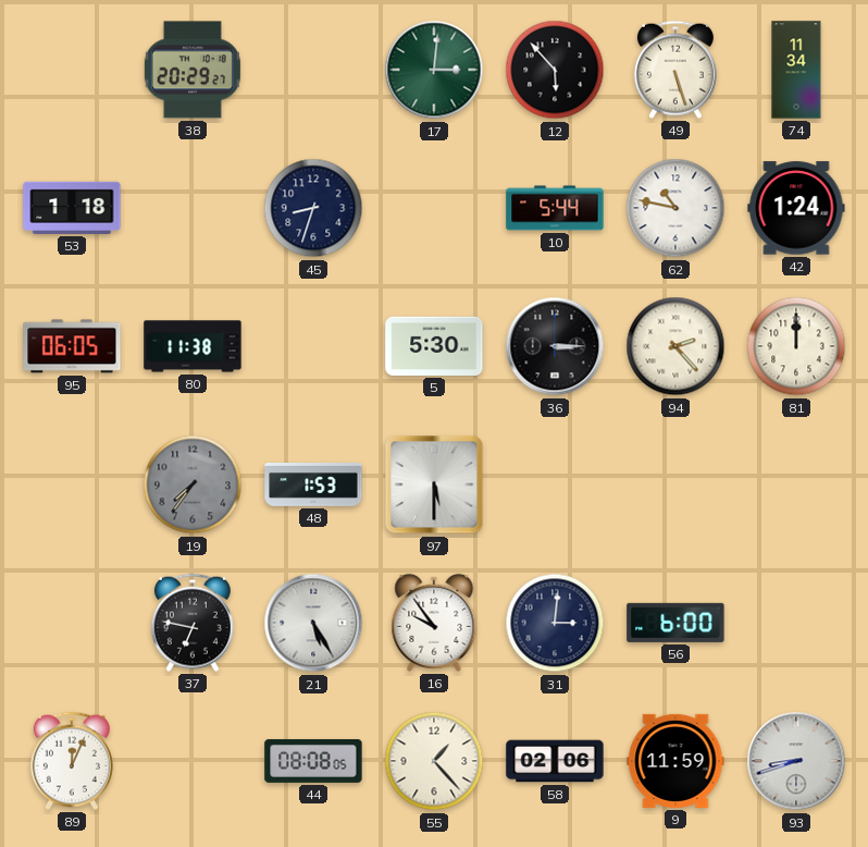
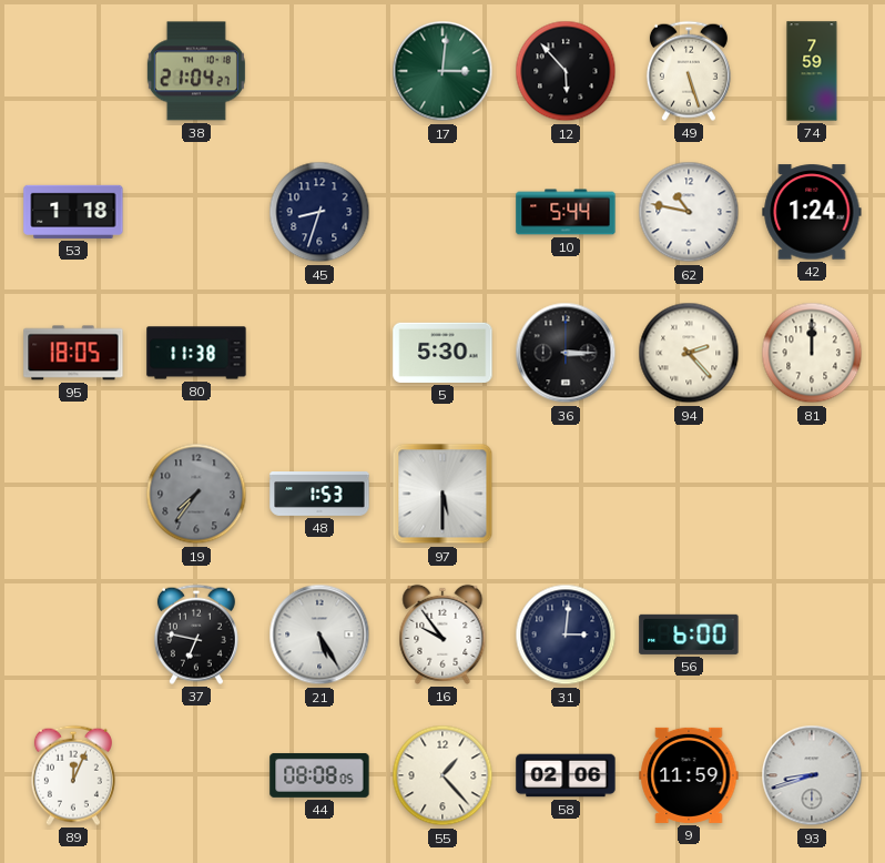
38: 20:29 -> 21:04
74: 11:34 -> 7:59
95: 06:05 -> 18:05
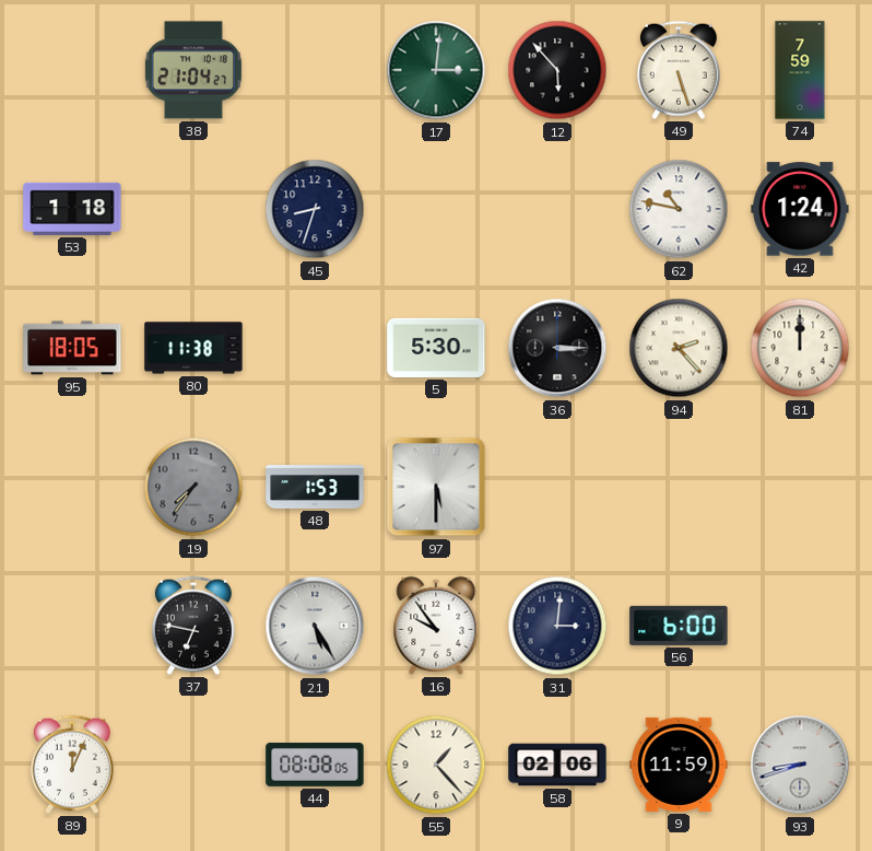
10: 5:44 -> none
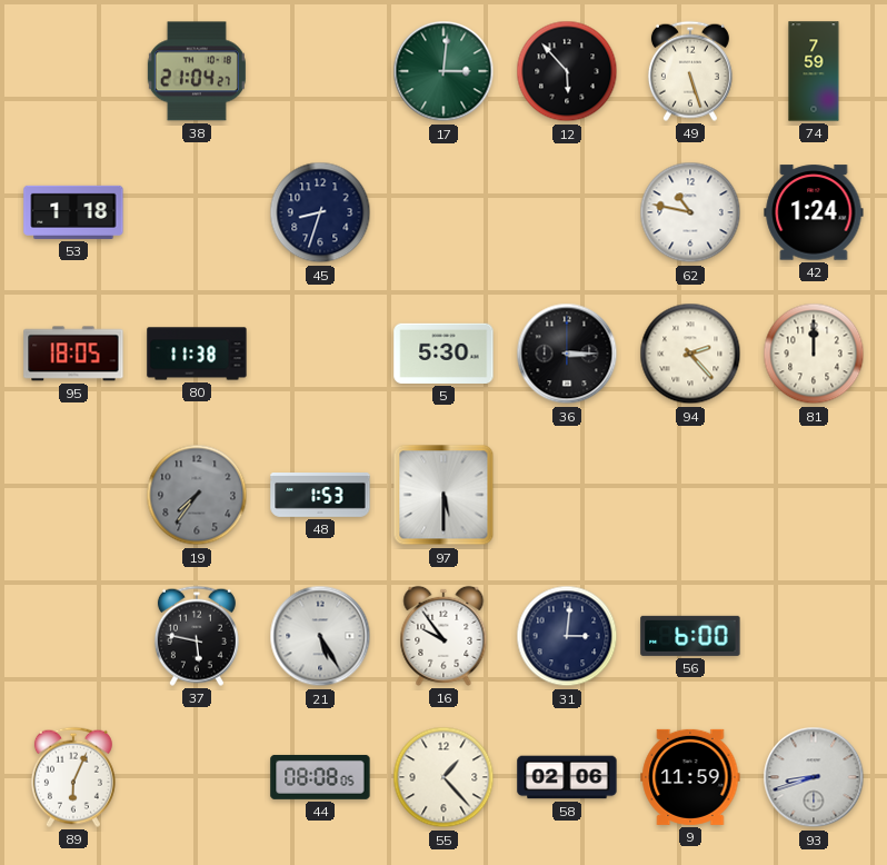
37: 6:47 -> 5:47
89: 12:04 -> 6:04
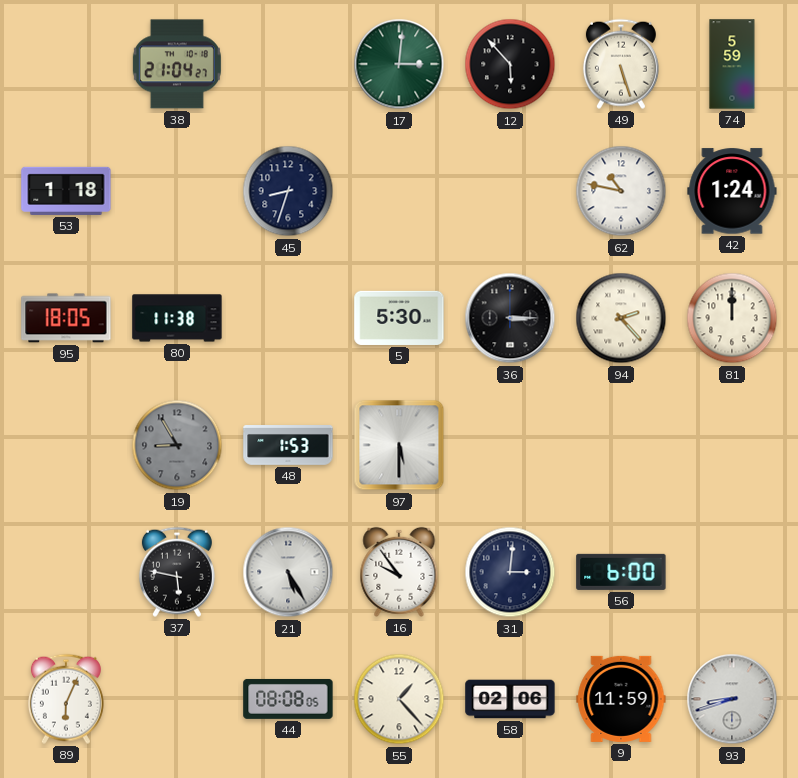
74: 7:59 -> 5:59
19: 7:36 -> 8:55
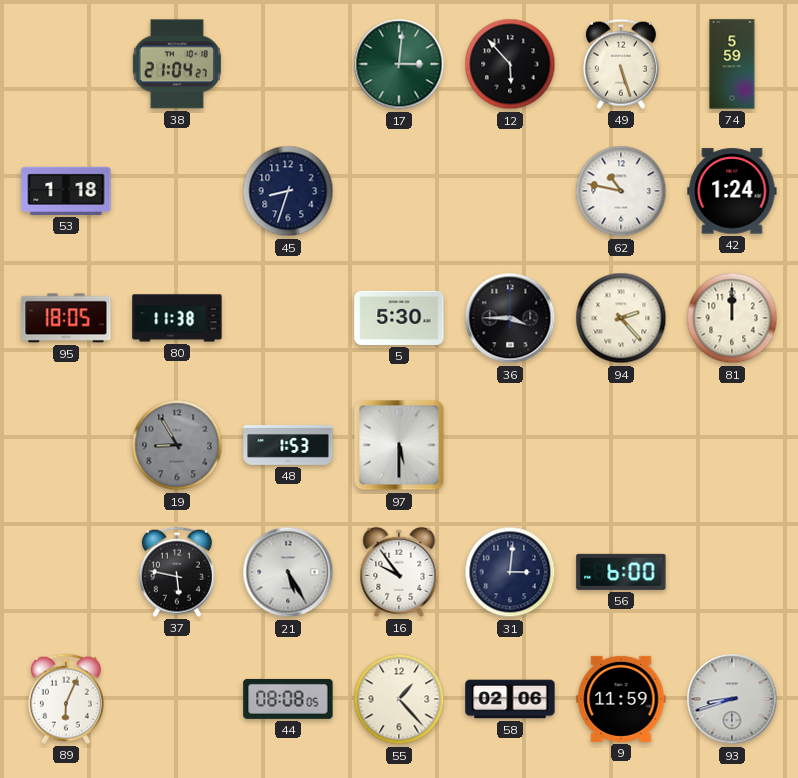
36: 3:15 -> 3:45
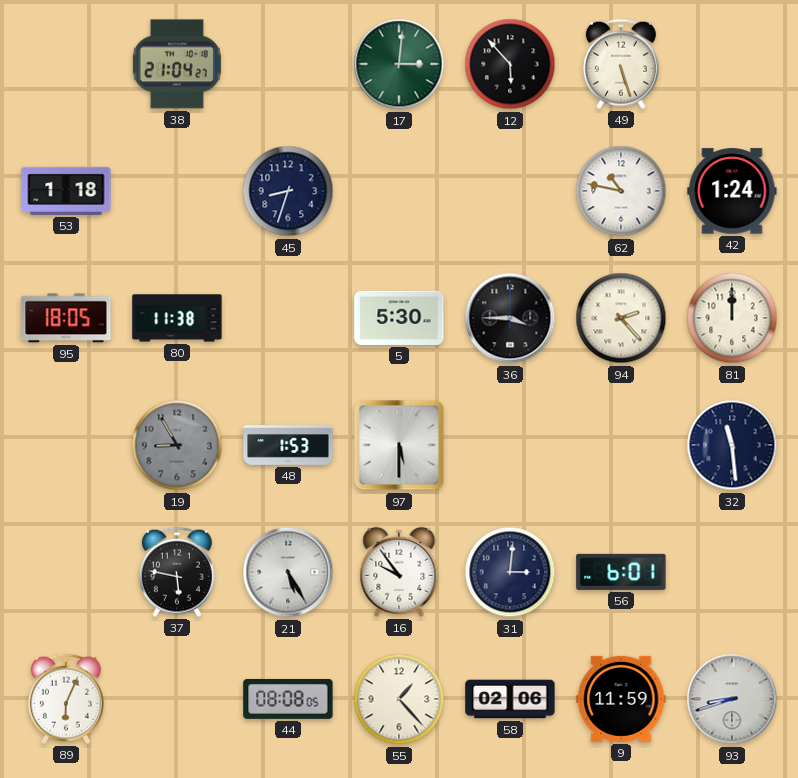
74: 5:59 -> none
32: none -> 11:29
56: 6:00 -> 6:01
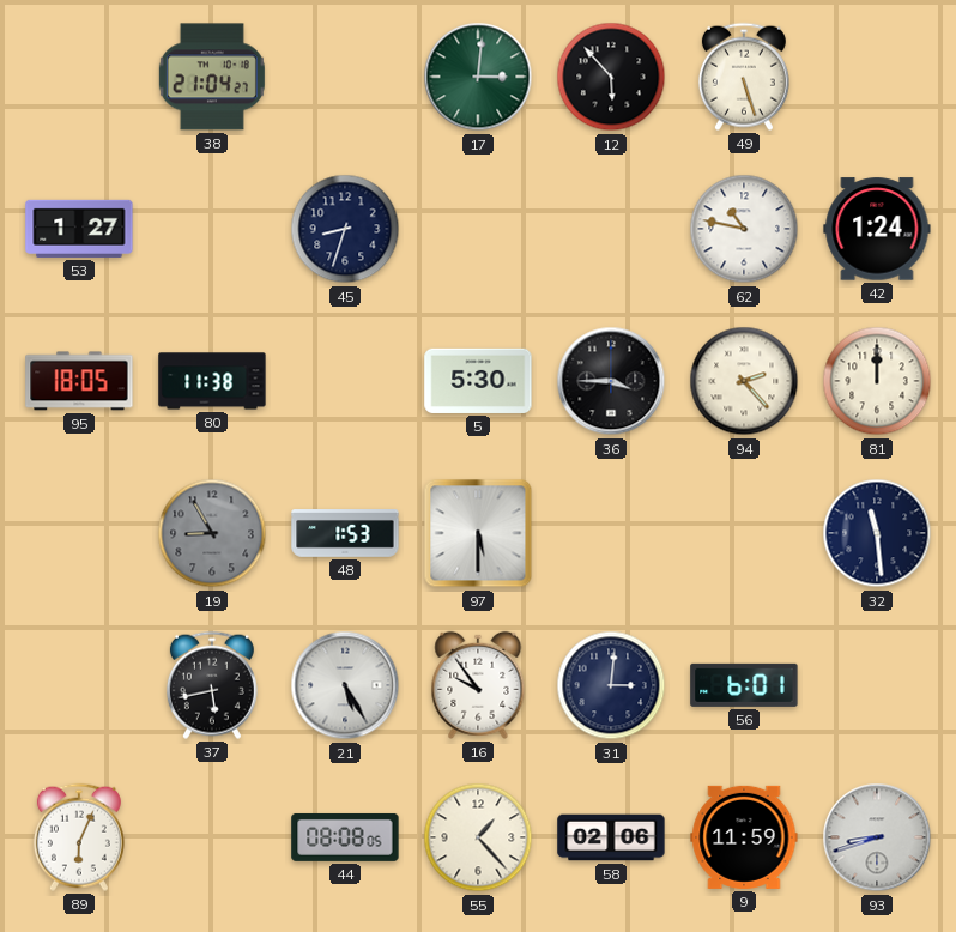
53: 1:18 -> 1:27
37: 5:47 -> 5:43
